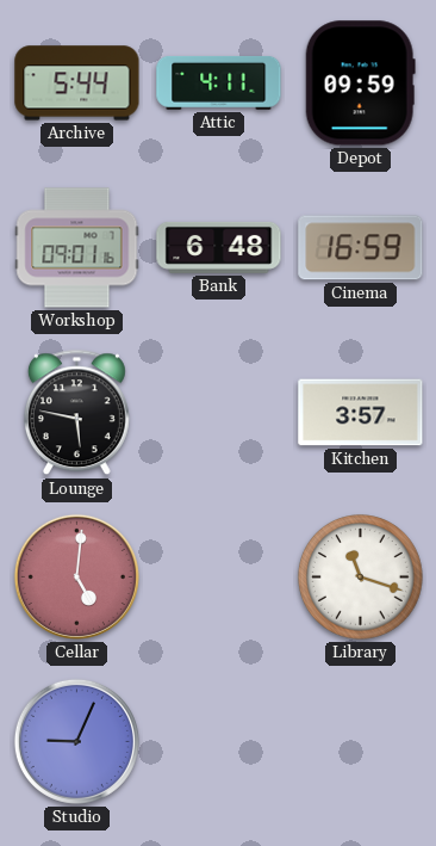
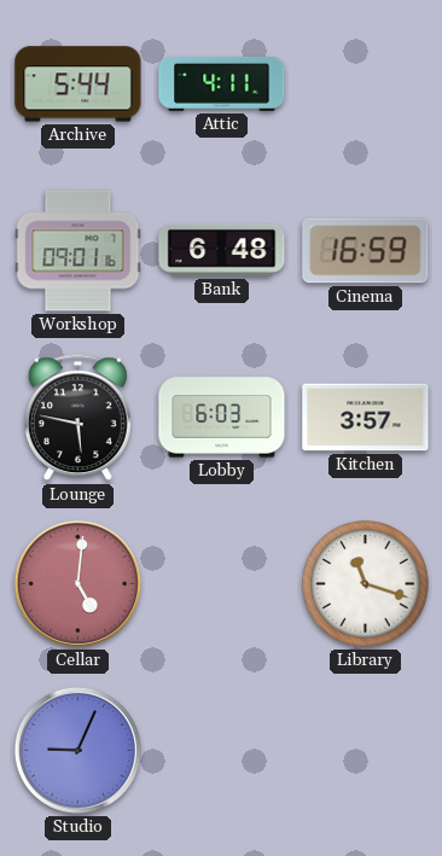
Depot: 09:59 -> none
Lobby: none -> 6:03
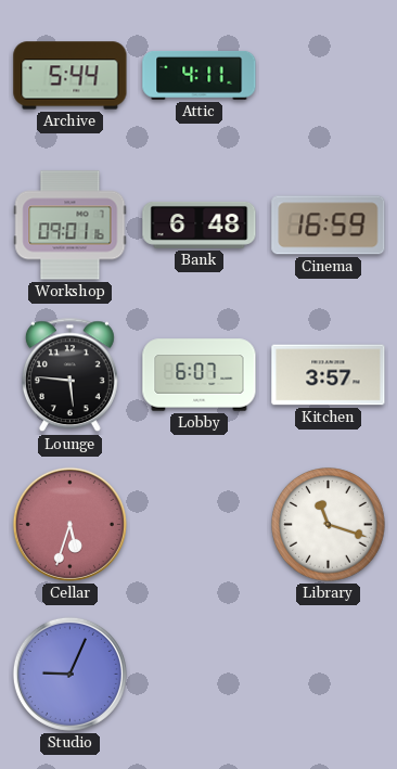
Lounge: 5:47 -> 5:46
Lobby: 6:03 -> 6:07
Cellar: 5:01 -> 5:33
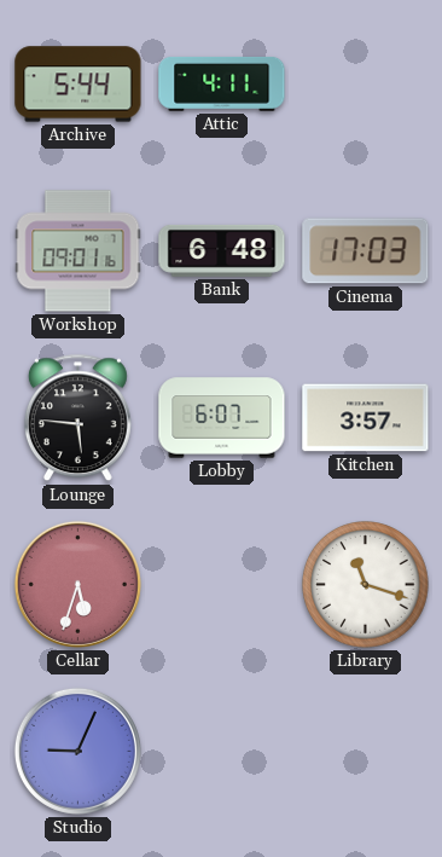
Cinema: 16:59 -> 17:03
